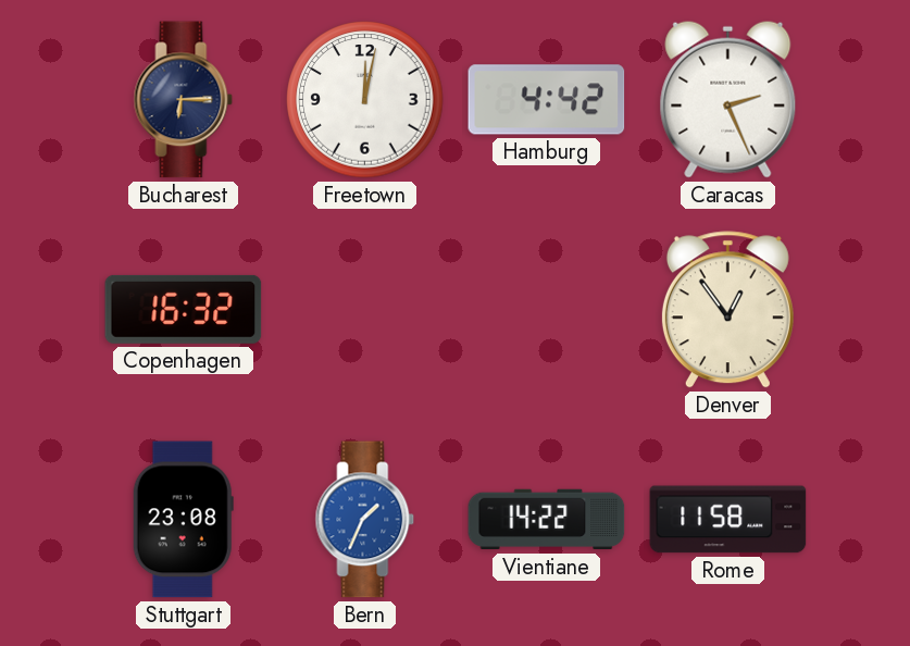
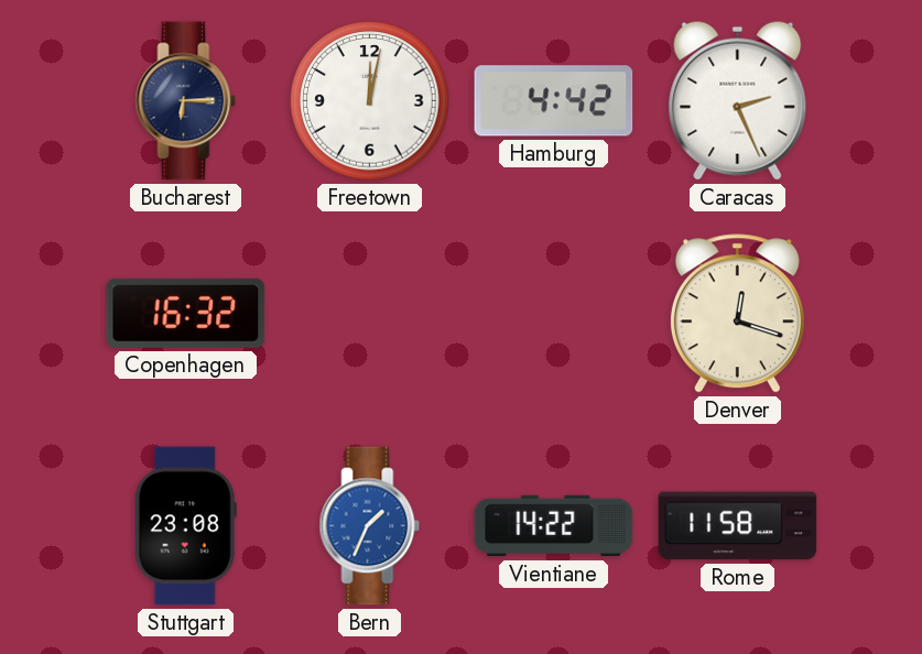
Denver: 12:54 -> 12:18
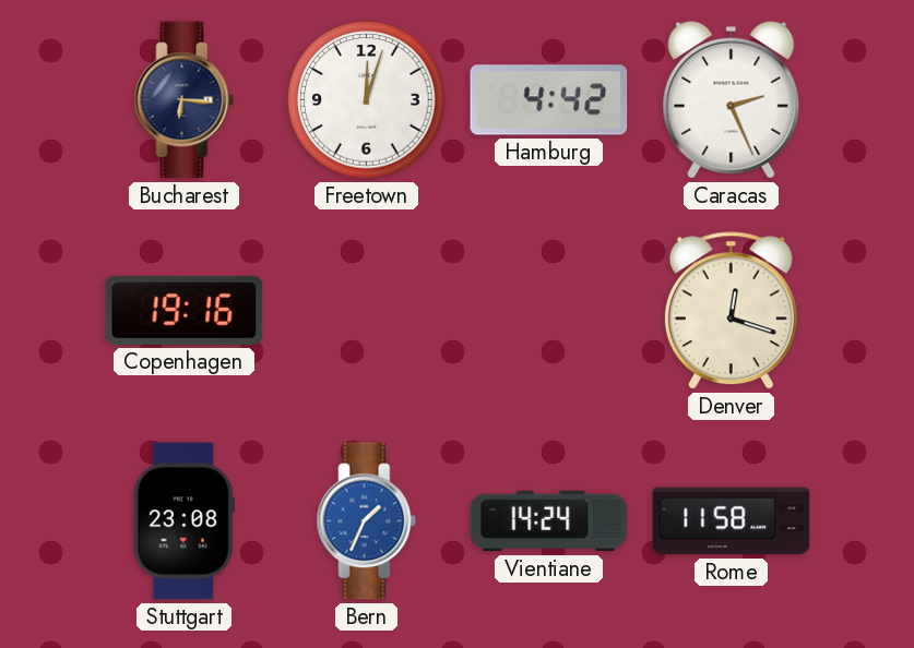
Bucharest: 6:15 -> 6:16
Freetown: 12:02 -> 12:03
Copenhagen: 16:32 -> 19:16
Vientiane: 14:22 -> 14:24
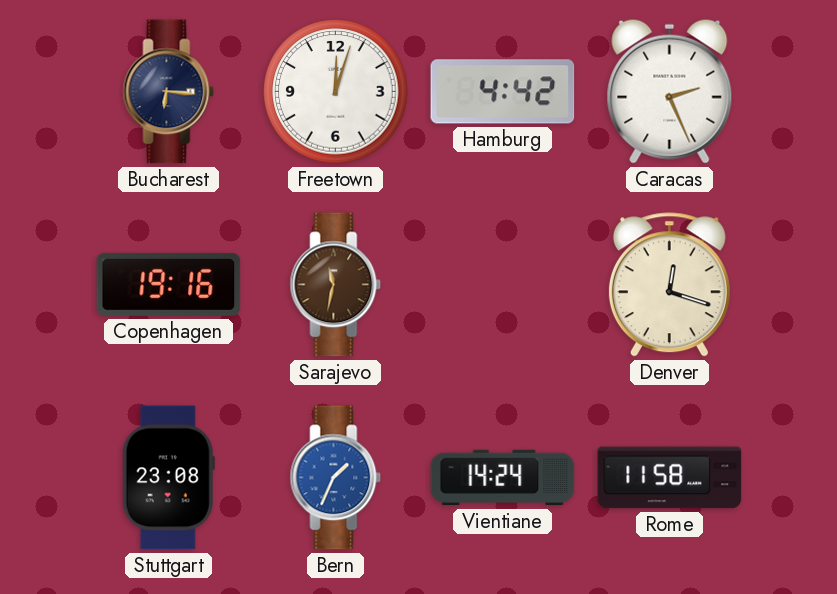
Sarajevo: none -> 11:32
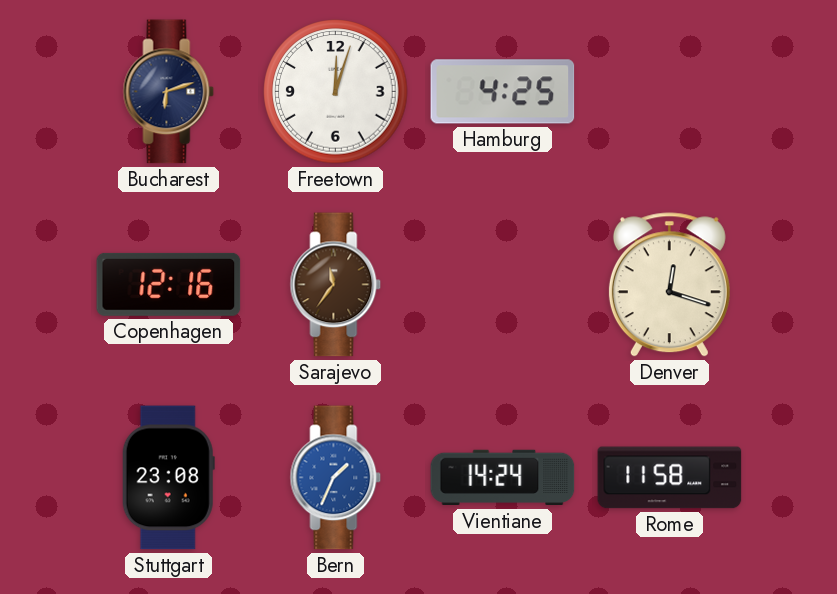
Bucharest: 6:16 -> 6:12
Hamburg: 4:42 -> 4:25
Caracas: 2:26 -> none
Copenhagen: 19:16 -> 12:16
Sarajevo: 11:32 -> 11:36
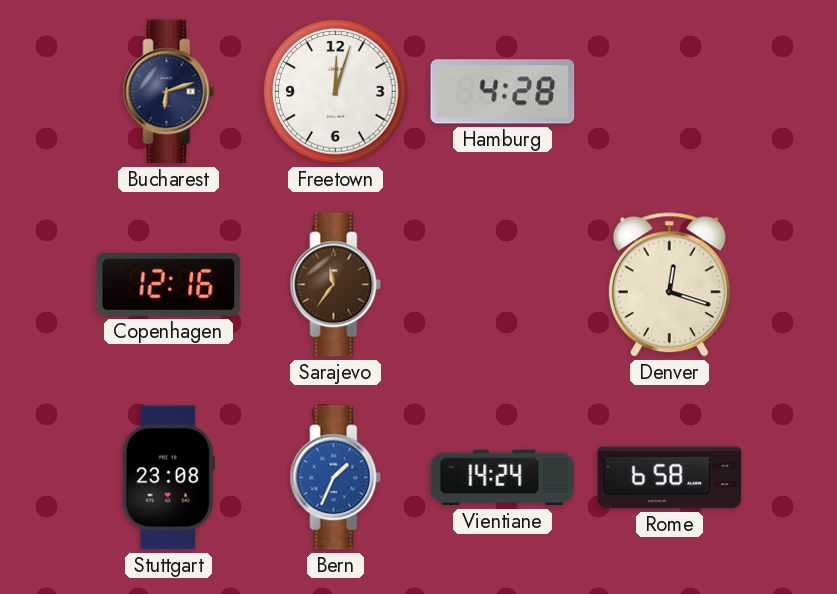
Hamburg: 4:25 -> 4:28
Rome: 11:58 -> 6:58
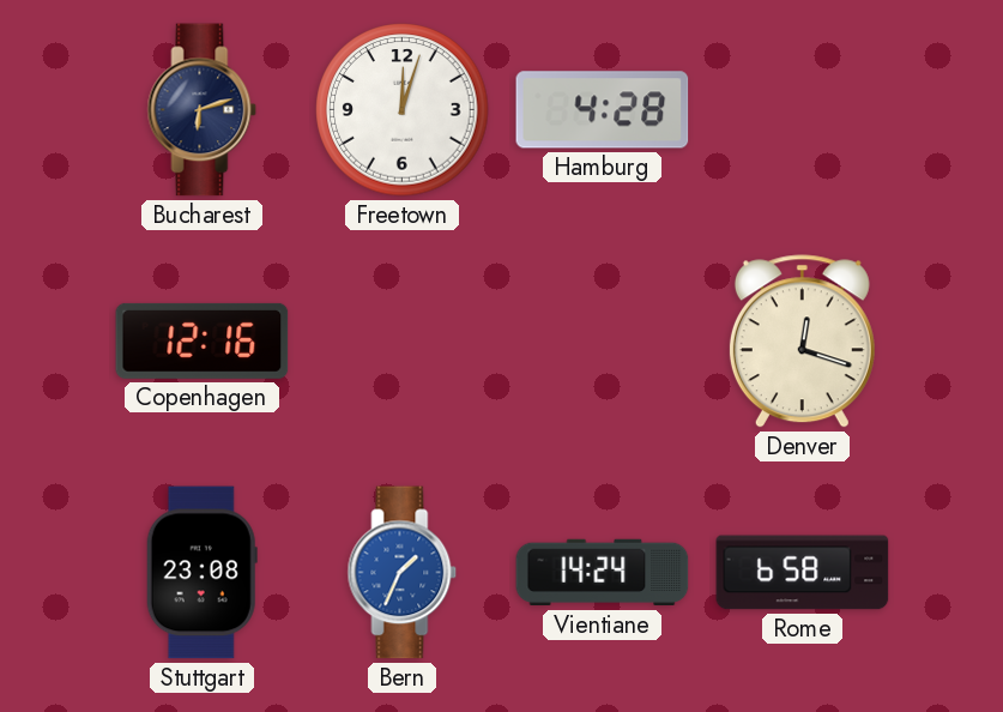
Sarajevo: 11:36 -> none
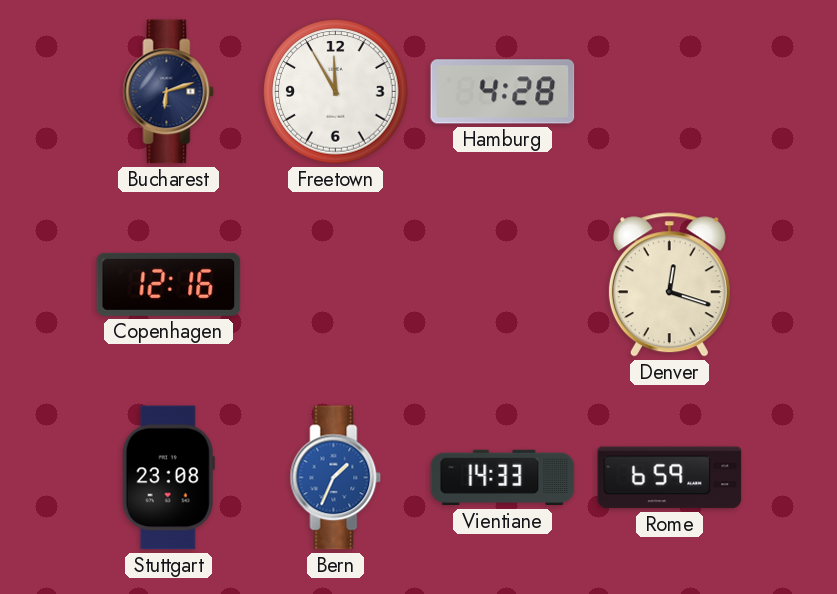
Freetown: 12:03 -> 11:55
Vientiane: 14:24 -> 14:33
Rome: 6:58 -> 6:59
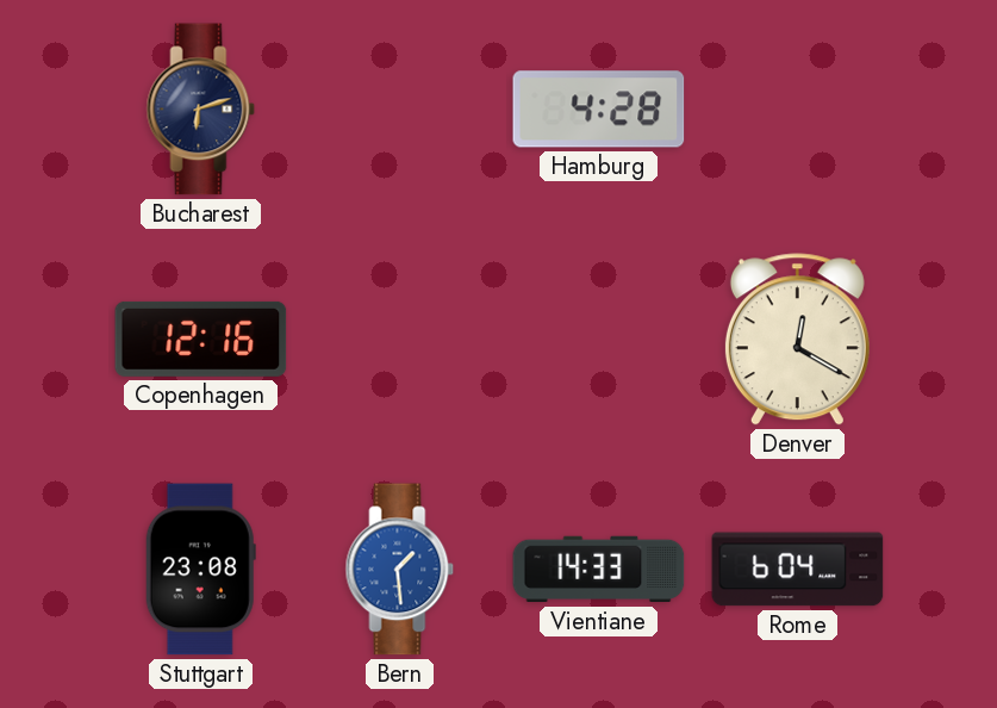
Freetown: 11:55 -> none
Denver: 12:18 -> 12:20
Bern: 1:34 -> 1:29
Rome: 6:59 -> 6:04
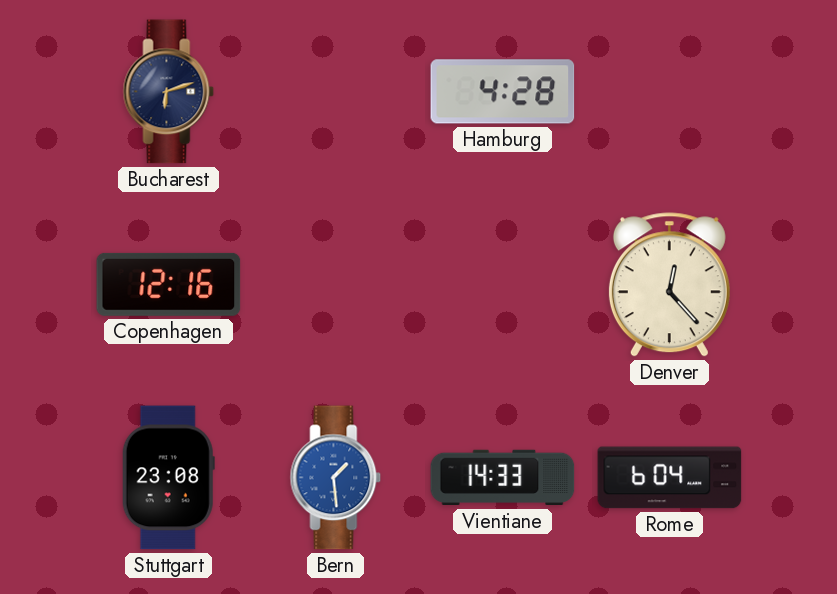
Denver: 12:20 -> 12:23
